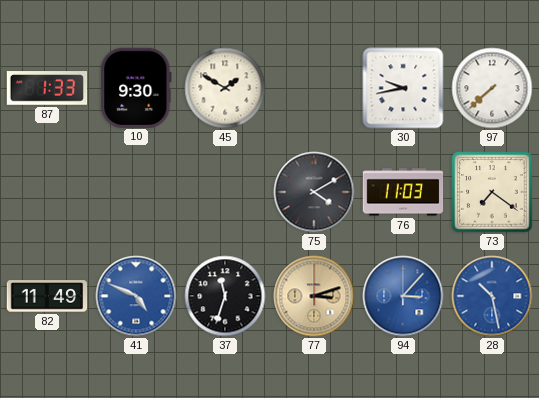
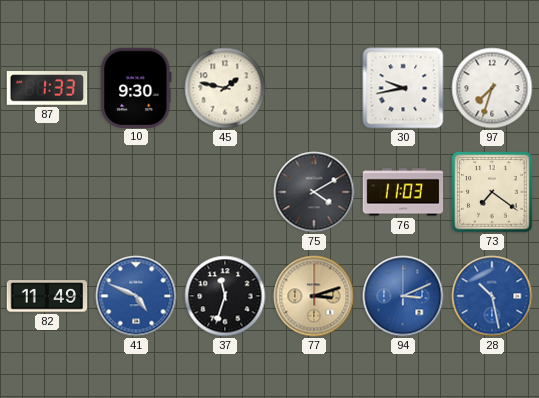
45: 1:50 -> 1:47
97: 7:38 -> 7:33
94: 3:07 -> 3:11
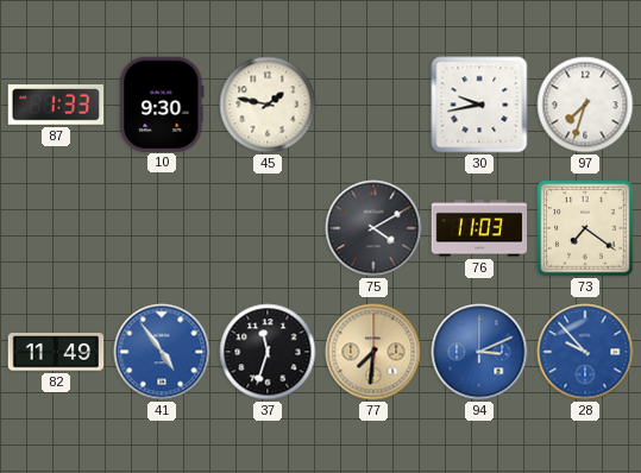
41: 4:49 -> 4:54
77: 3:12 -> 7:31
28: 10:28 -> 9:53
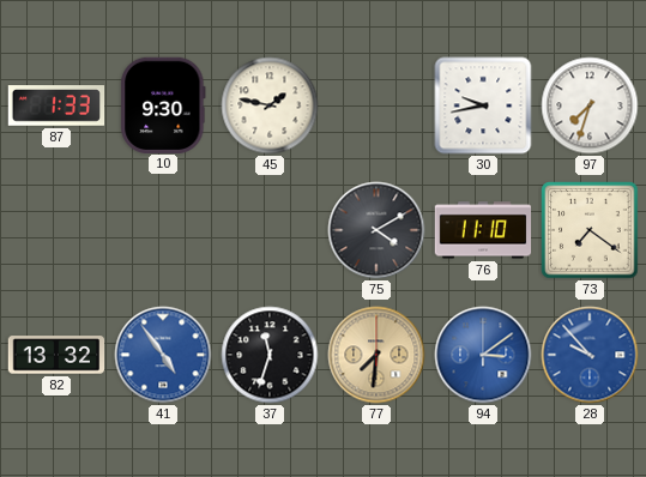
76: 11:03 -> 11:10
82: 11:49 -> 13:32
94: 3:11 -> 3:09
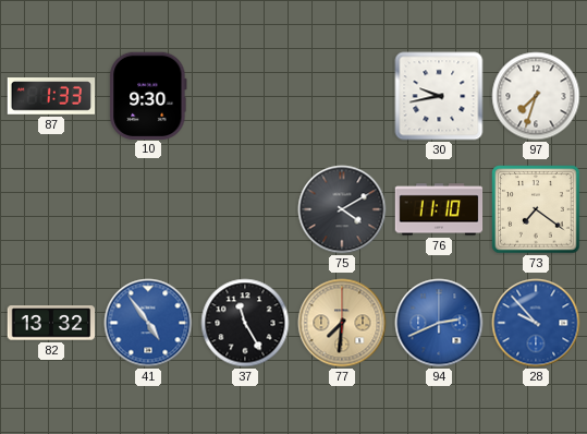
45: 1:47 -> none
37: 11:33 -> 11:25
94: 3:09 -> 2:41
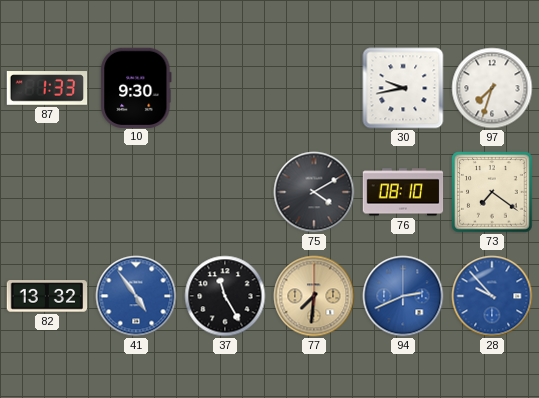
76: 11:10 -> 08:10
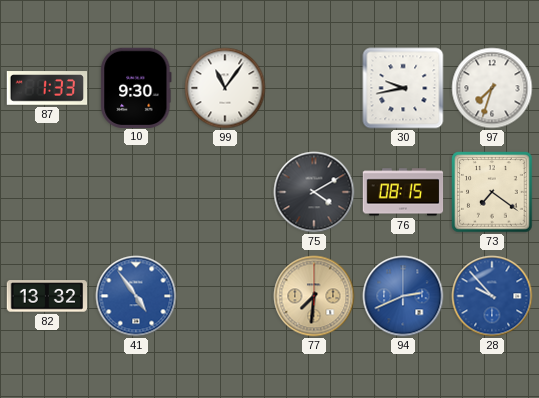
99: none -> 11:06
76: 08:10 -> 08:15
37: 11:25 -> none
